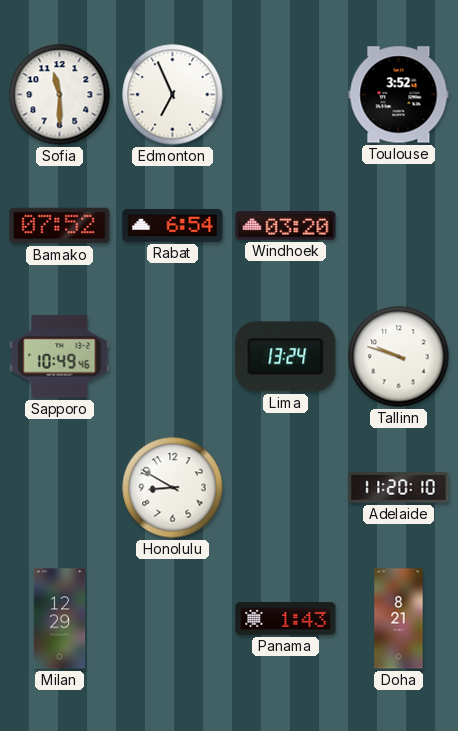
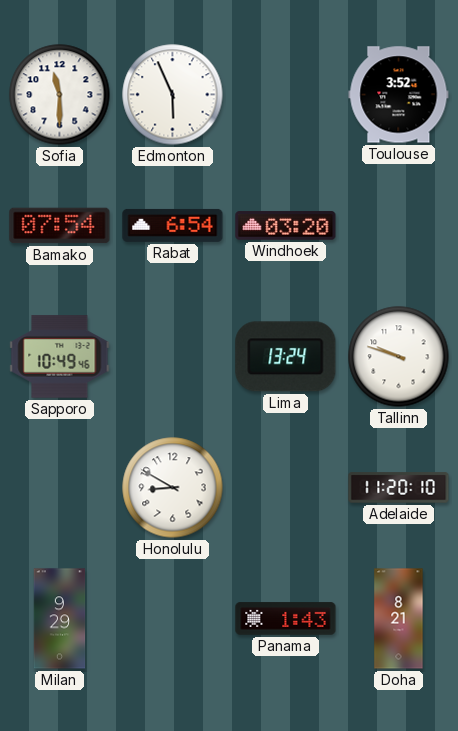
Edmonton: 6:56 -> 5:56
Bamako: 07:52 -> 07:54
Milan: 12:29 -> 9:29
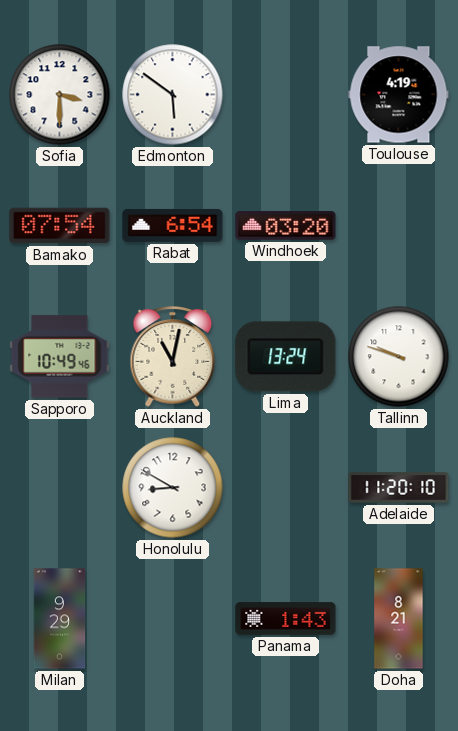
Sofia: 11:30 -> 3:30
Edmonton: 5:56 -> 5:51
Toulouse: 3:52 -> 4:19
Auckland: none -> 11:02
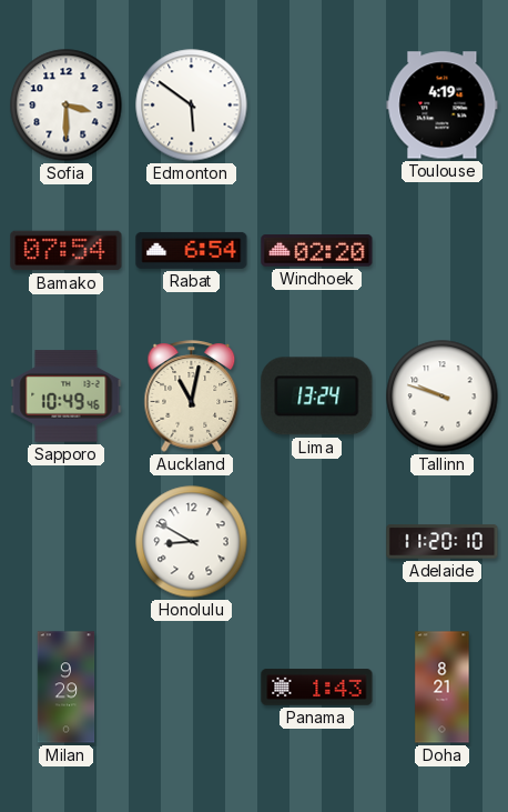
Windhoek: 03:20 -> 02:20
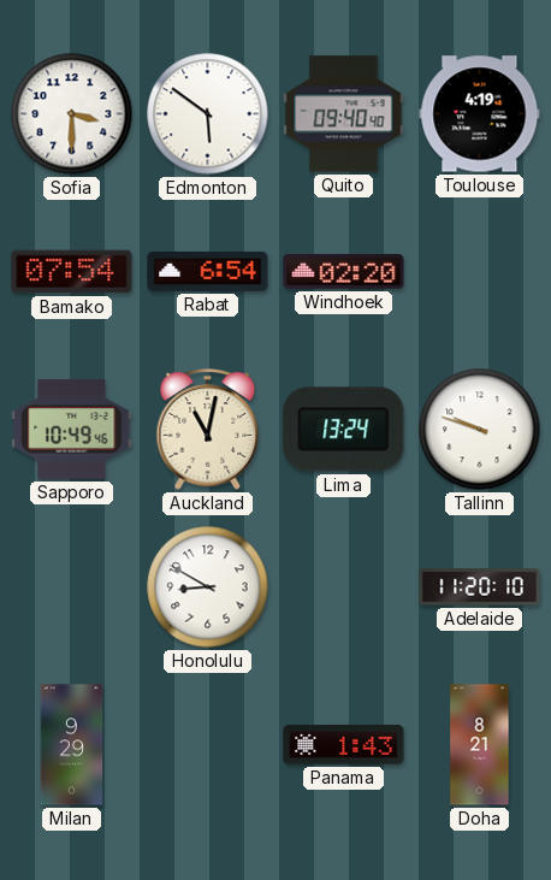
Quito: none -> 09:40
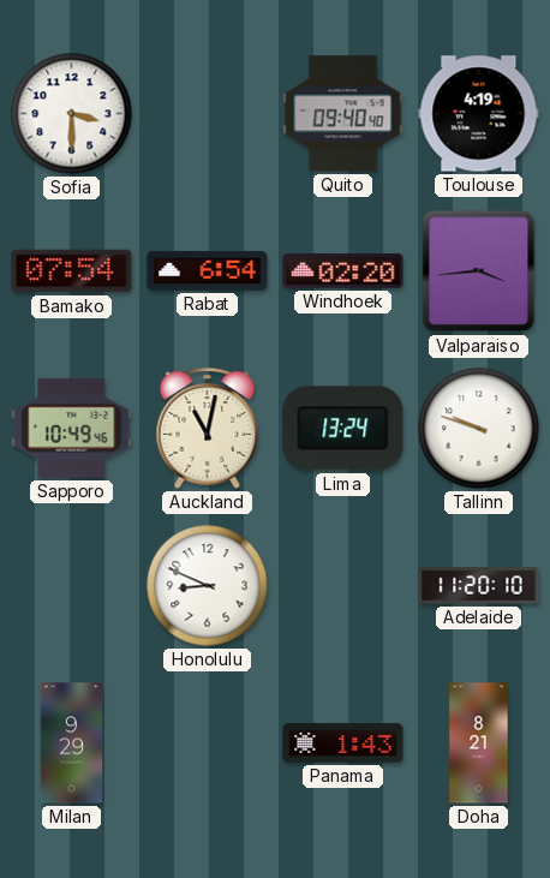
Edmonton: 5:51 -> none
Valparaiso: none -> 3:44
Honolulu: 8:50 -> 8:49
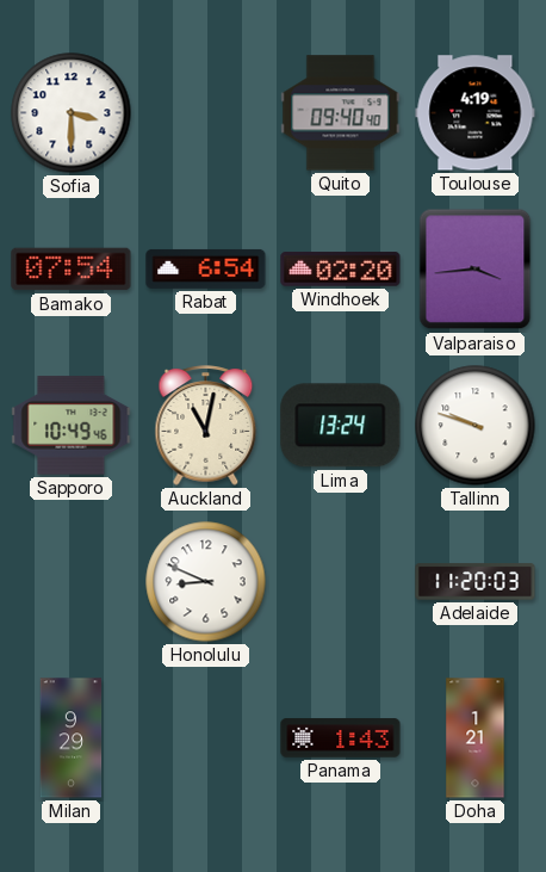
Adelaide: 11:20:10 -> 11:20:03
Doha: 8:21 -> 1:21
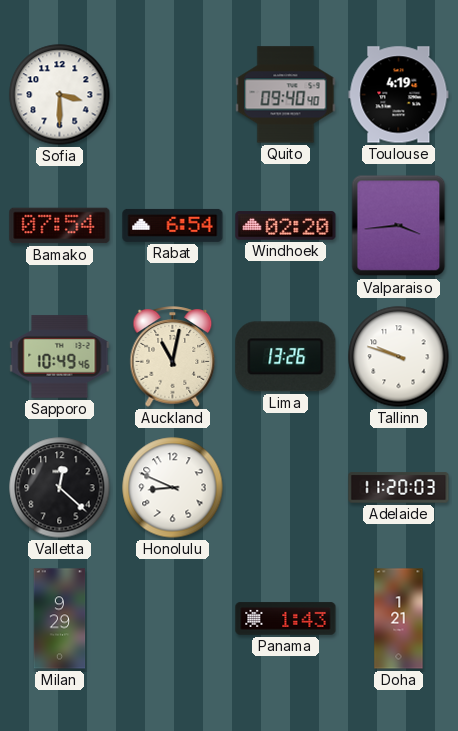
Lima: 13:24 -> 13:26
Valletta: none -> 12:22
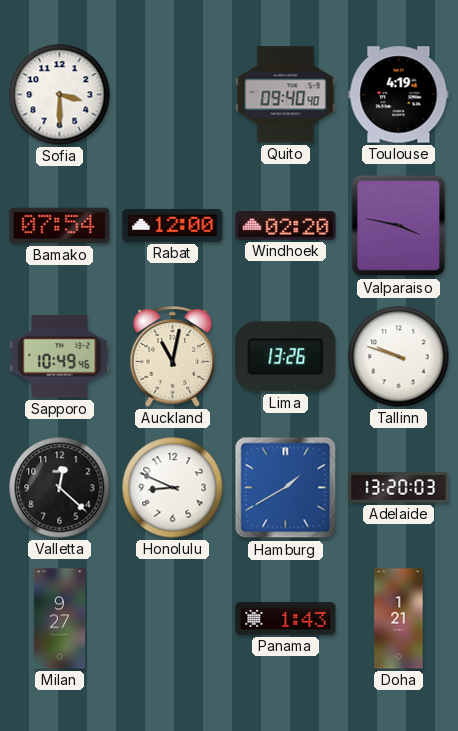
Rabat: 6:54 -> 12:00
Valparaiso: 3:44 -> 3:47
Hamburg: none -> 1:40
Adelaide: 11:20 -> 13:20
Milan: 9:29 -> 9:27
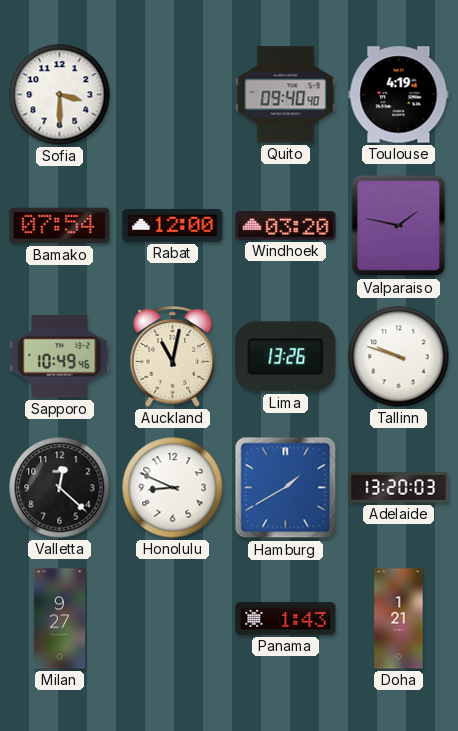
Windhoek: 02:20 -> 03:20
Valparaiso: 3:47 -> 1:47
